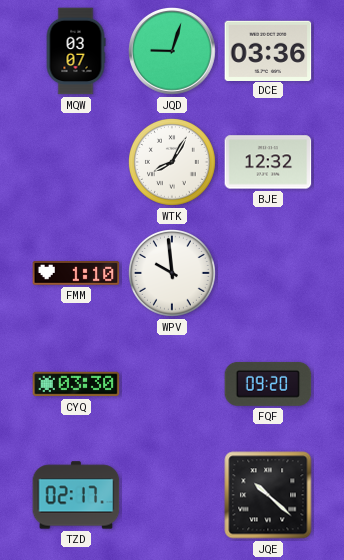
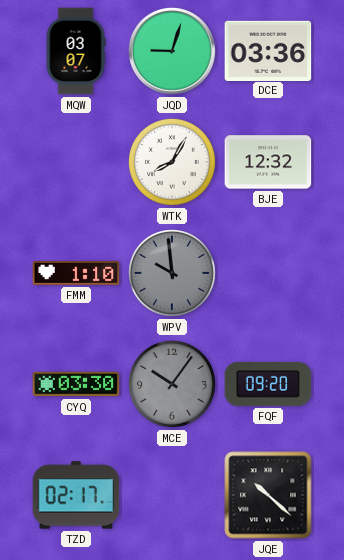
WPV dial: white -> grey
MCE: none -> 10:06
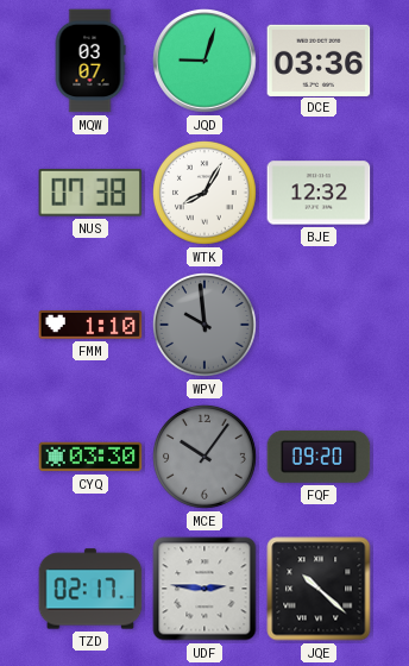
NUS: none -> 07:38
UDF: none -> 2:46
